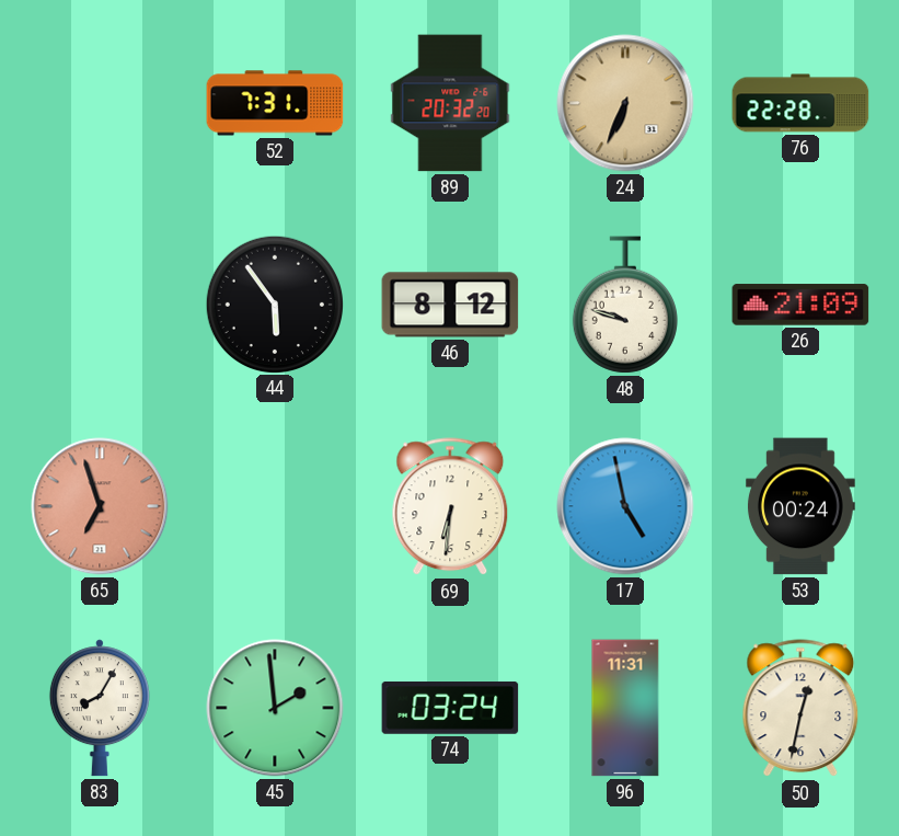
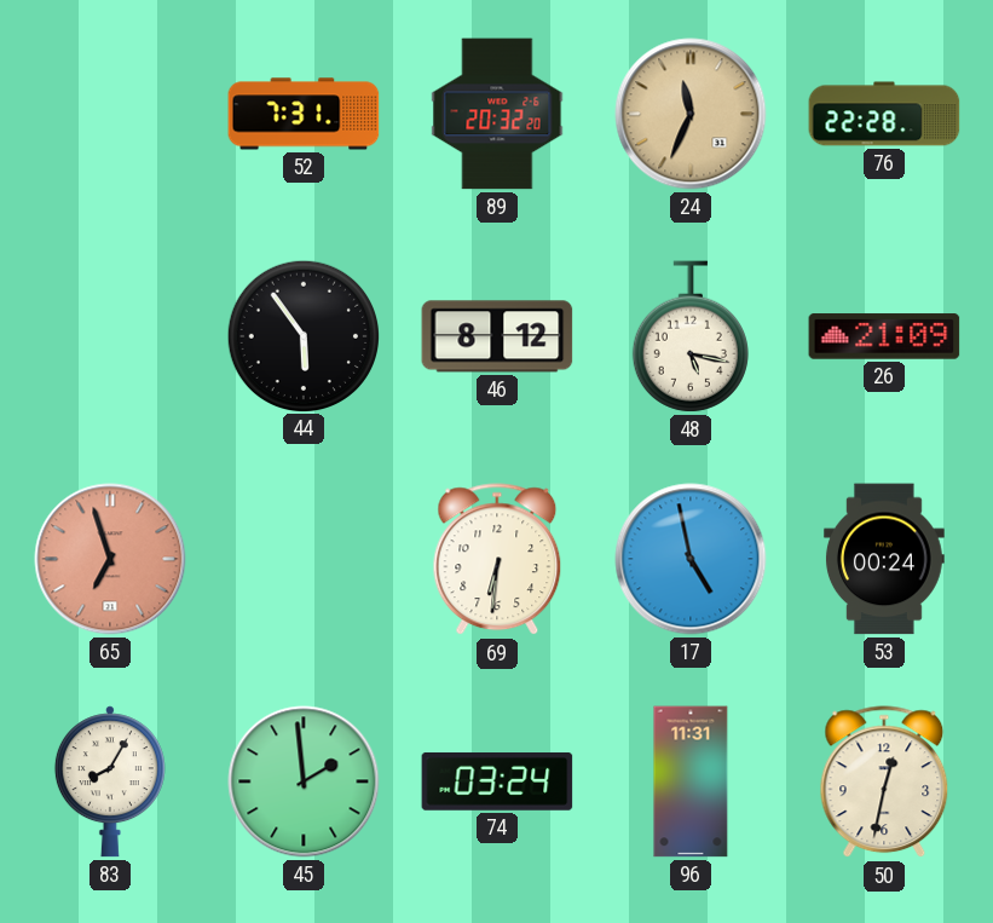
24: 6:34 -> 11:34
48: 9:48 -> 5:17
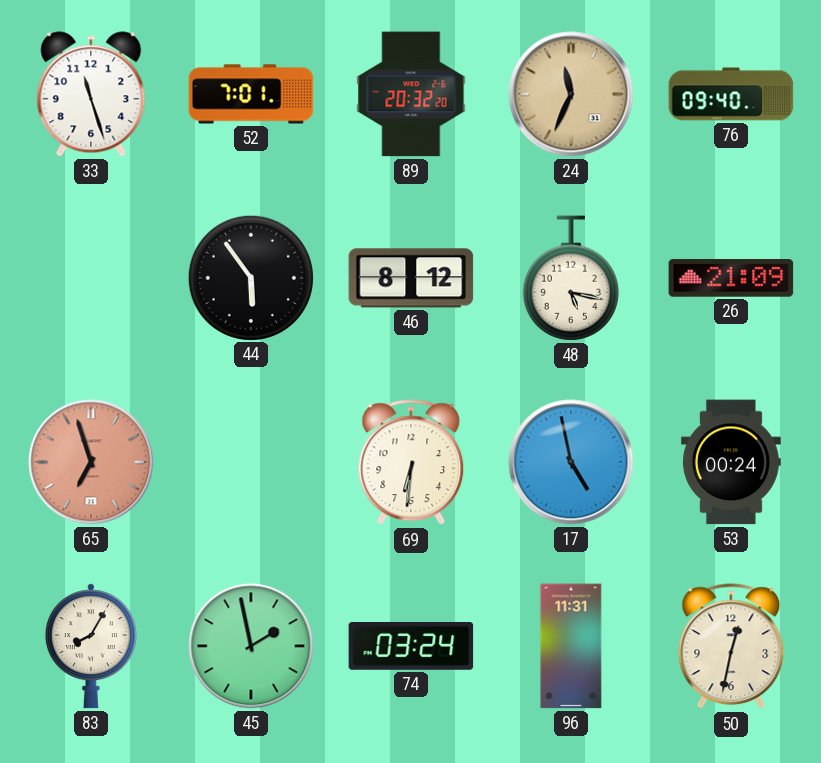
33: none -> 11:27
52: 7:31 -> 7:01
76: 22:28 -> 09:40
45: 1:59 -> 1:58
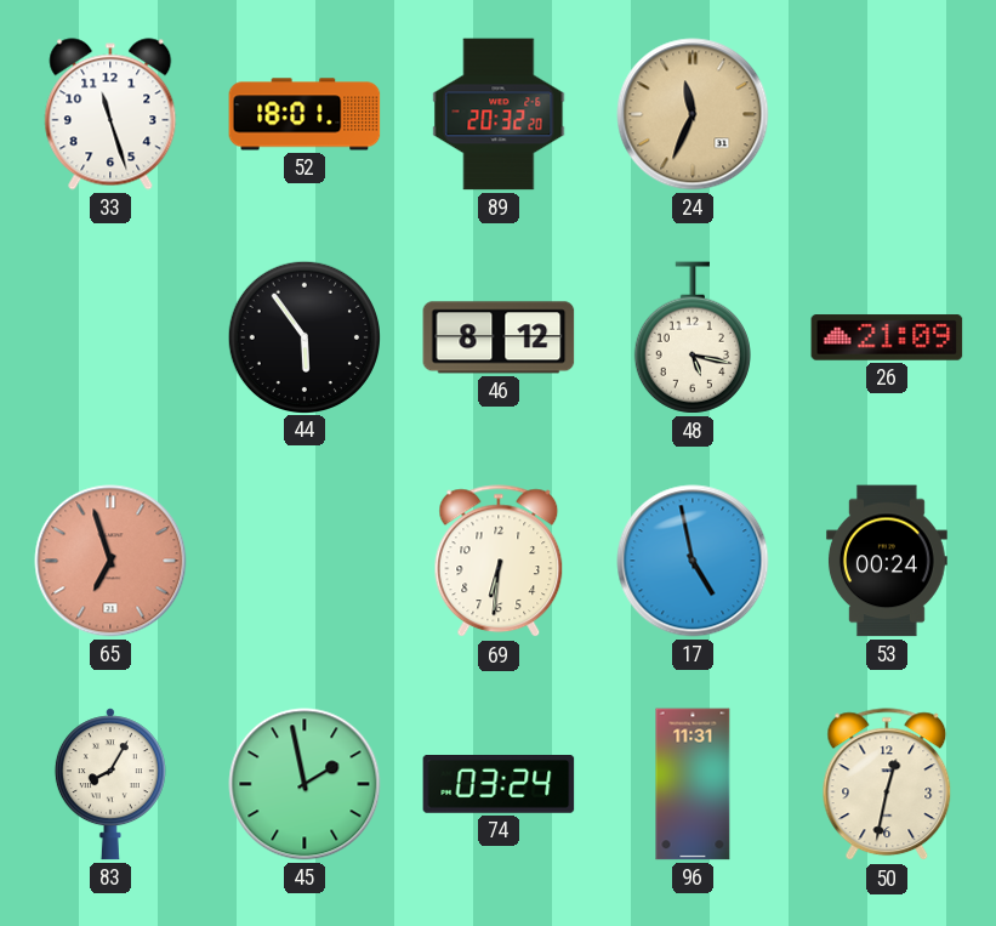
52: 7:01 -> 18:01
76: 09:40 -> none
